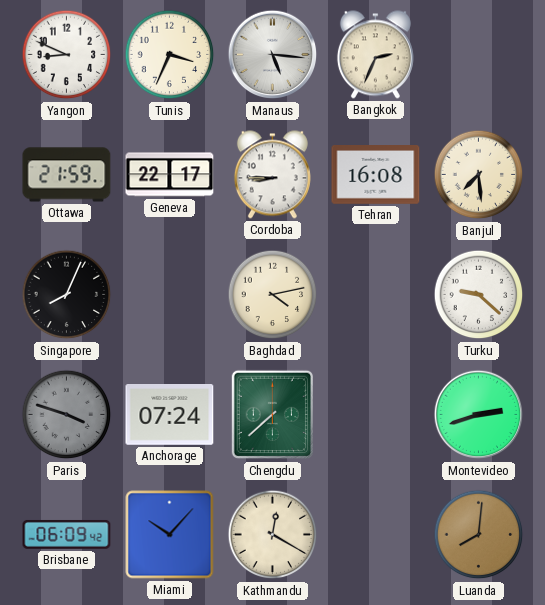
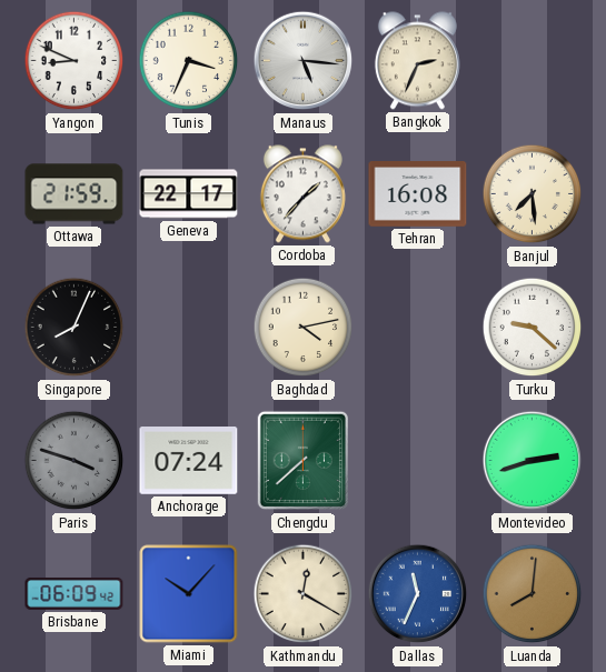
Cordoba: 8:45 -> 1:37
Dallas: none -> 11:34
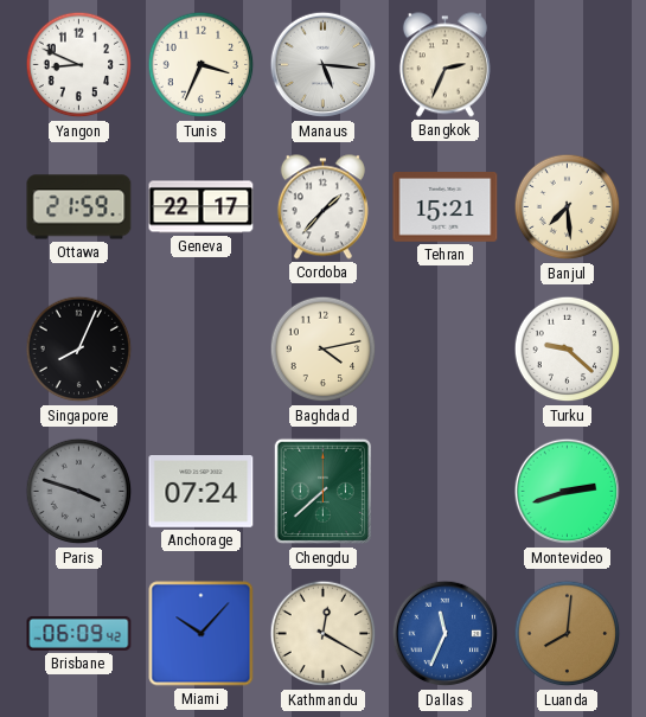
Tehran: 16:08 -> 15:21
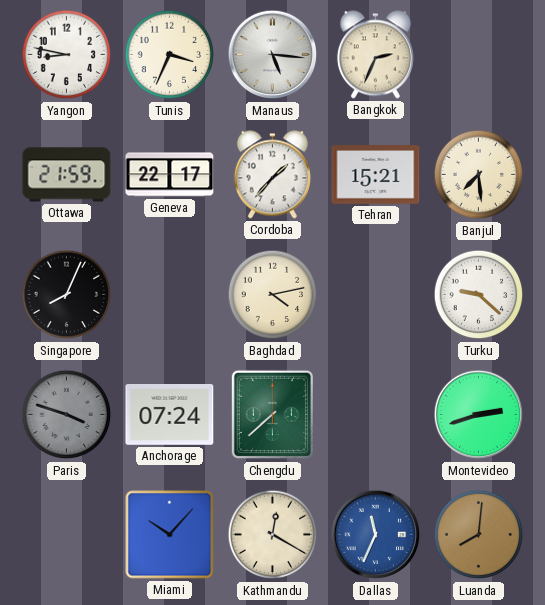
Yangon: 8:49 -> 8:47
Brisbane: 06:09 -> none
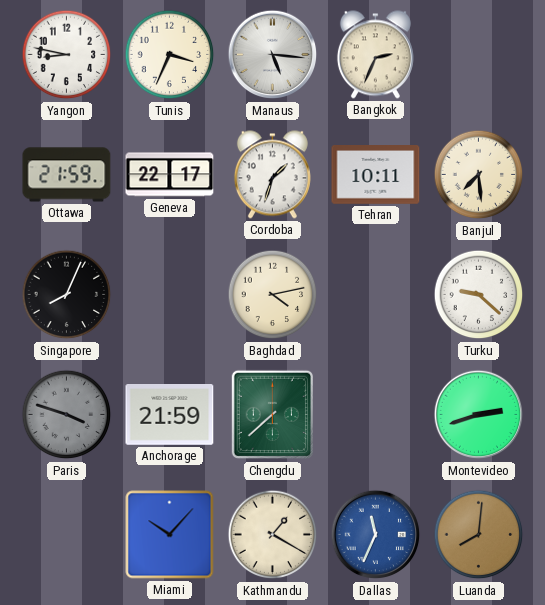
Cordoba: 1:37 -> 1:33
Tehran: 15:21 -> 10:11
Anchorage: 07:24 -> 21:59
Kathmandu: 12:20 -> 1:20
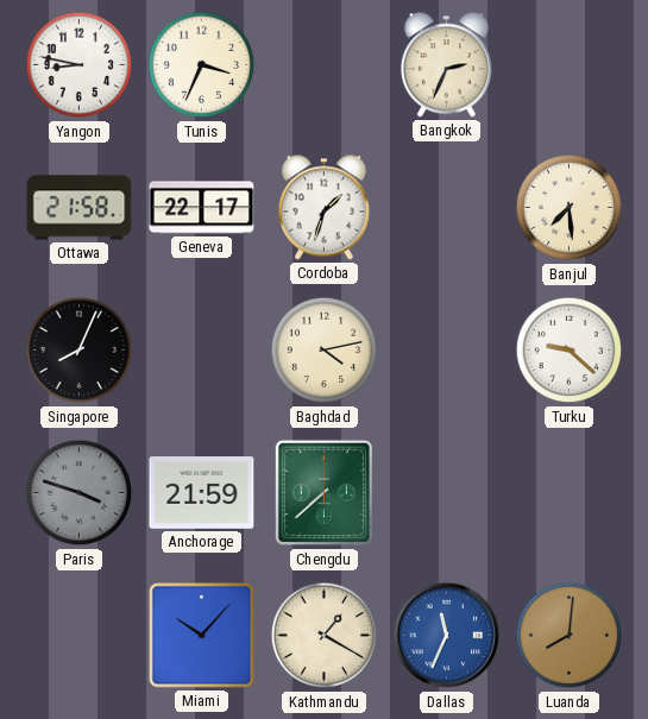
Manaus: 5:16 -> none
Ottawa: 21:59 -> 21:58
Tehran: 10:11 -> none
Montevideo: 2:42 -> none
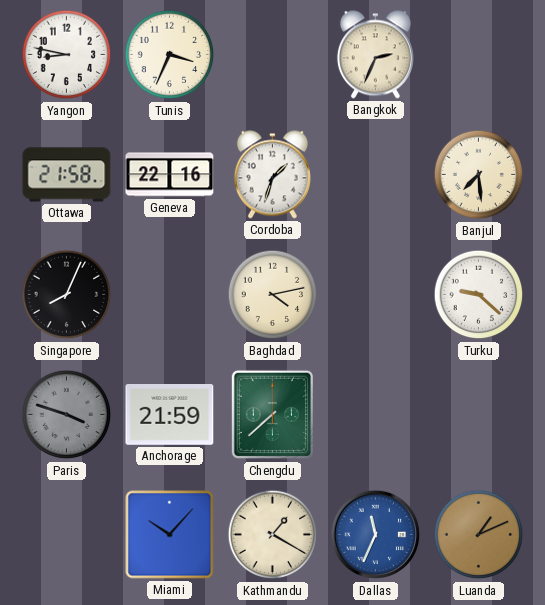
Geneva: 22:17 -> 22:16
Luanda: 8:01 -> 1:11
